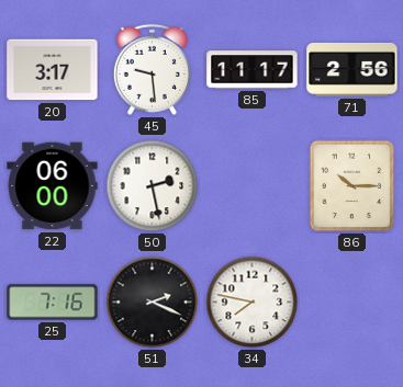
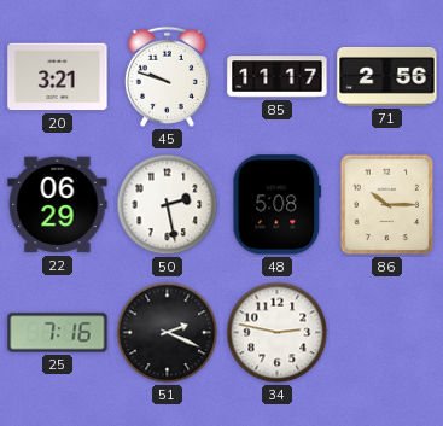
20: 3:17 -> 3:21
45: 9:29 -> 9:48
22: 06:00 -> 06:29
48: none -> 5:08
34: 7:47 -> 2:47
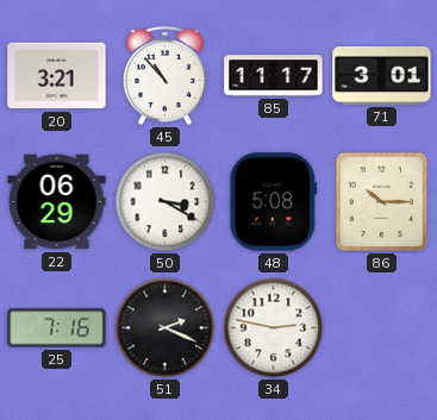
45: 9:48 -> 10:53
71: 2:56 -> 3:01
50: 2:28 -> 3:20
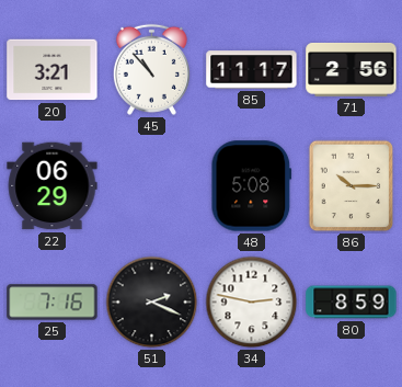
71: 3:01 -> 2:56
50: 3:20 -> none
80: none -> 8:59
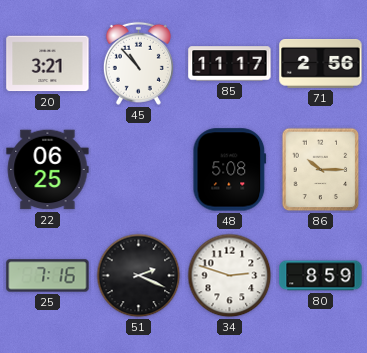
22: 06:29 -> 06:25
34: 2:47 -> 2:48
